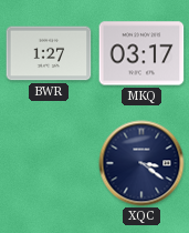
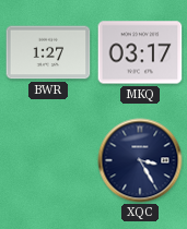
XQC: 3:21 -> 3:25
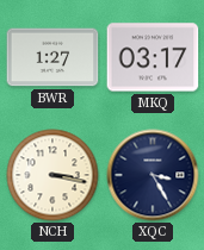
NCH: none -> 3:17
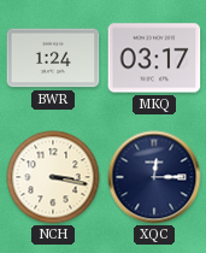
BWR: 1:27 -> 1:24
XQC: 3:25 -> 12:15
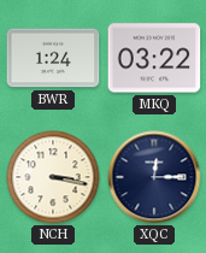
MKQ: 03:17 -> 03:22
